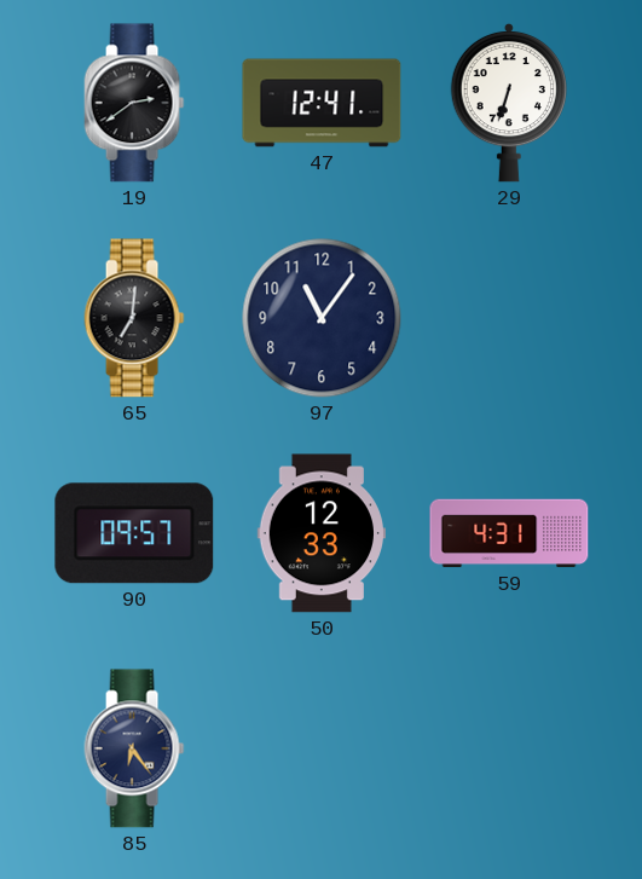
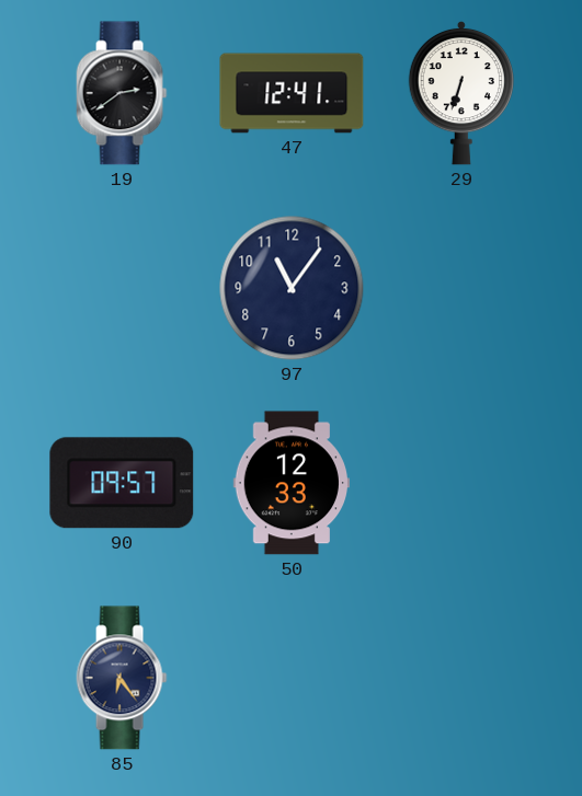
65: 7:01 -> none
59: 4:31 -> none
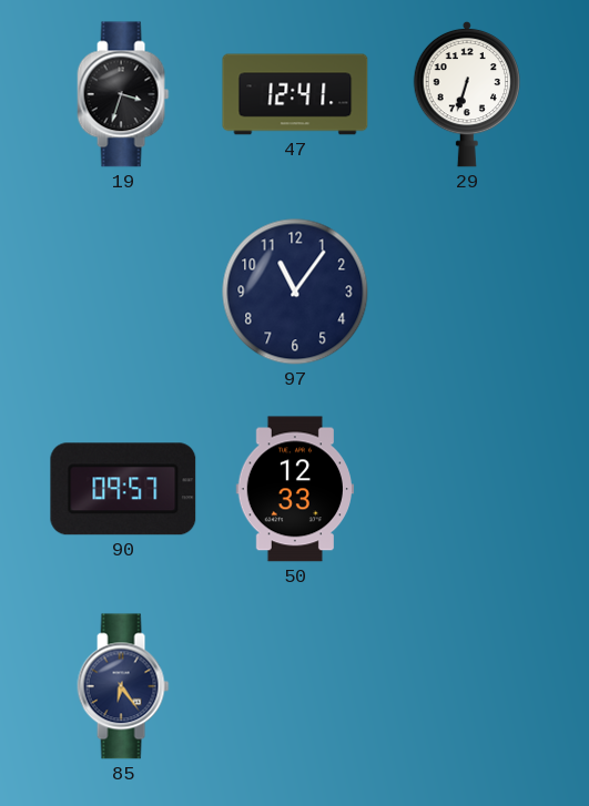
19: 2:39 -> 3:33
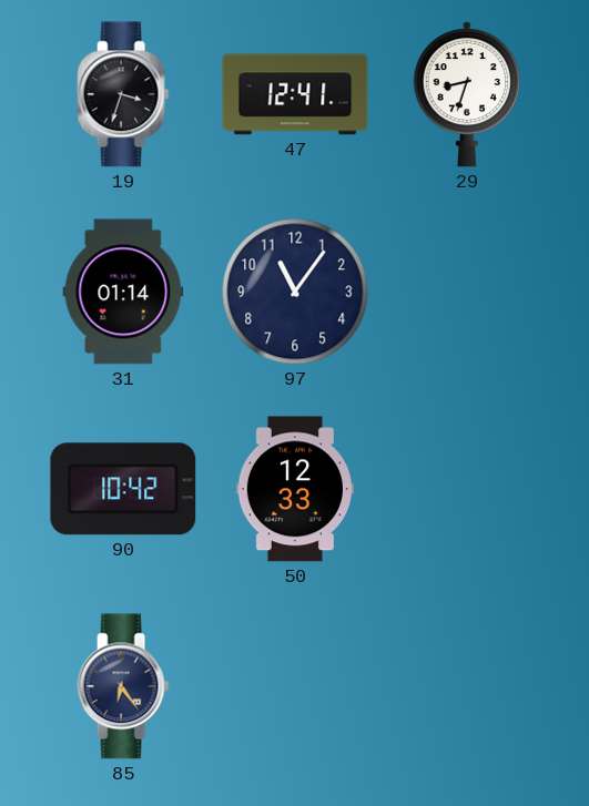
29: 6:33 -> 8:33
31: none -> 01:14
90: 09:57 -> 10:42
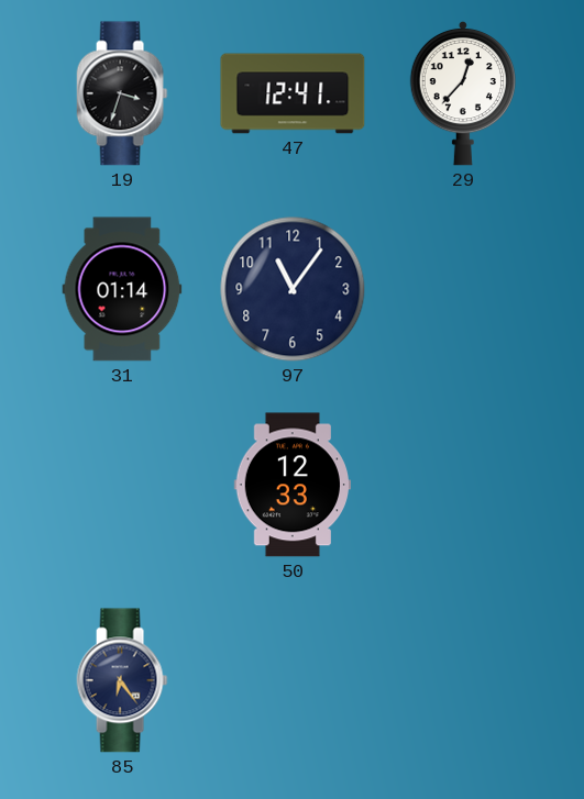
29: 8:33 -> 12:37
90: 10:42 -> none
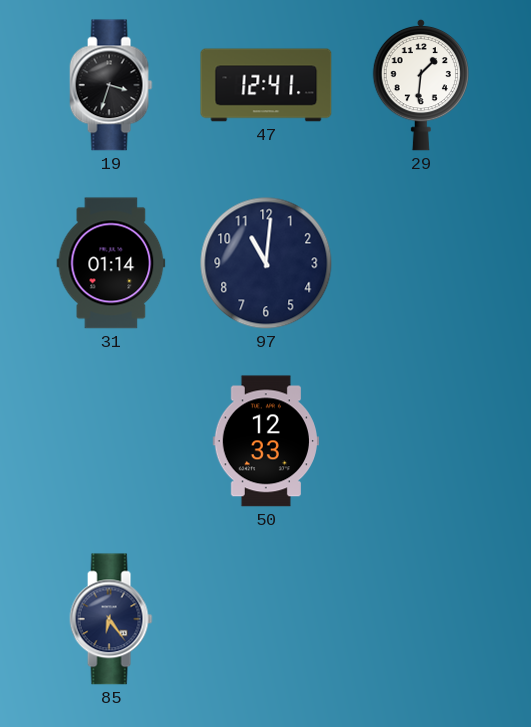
29: 12:37 -> 1:31
97: 11:06 -> 11:01
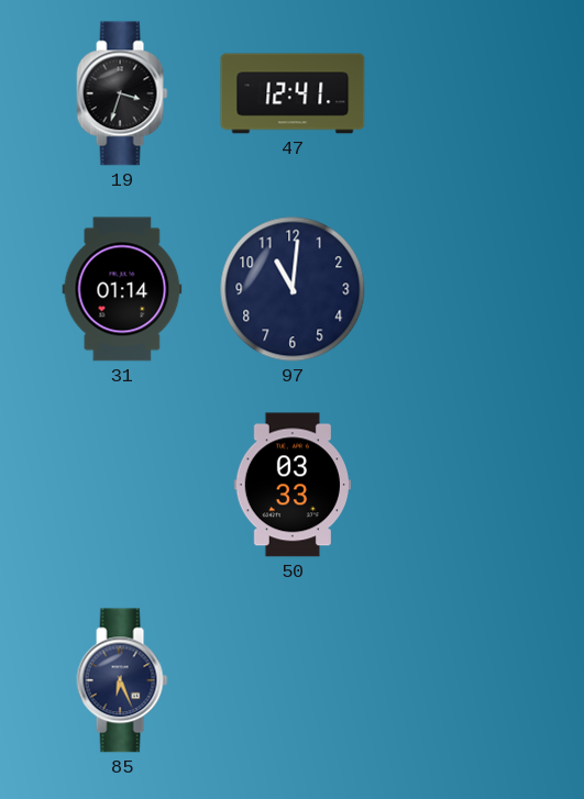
29: 1:31 -> none
50: 12:33 -> 03:33
85: 6:24 -> 6:26
